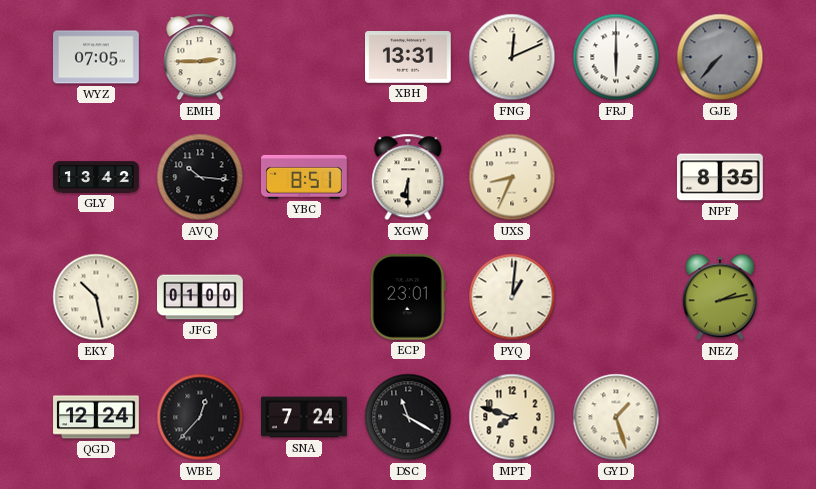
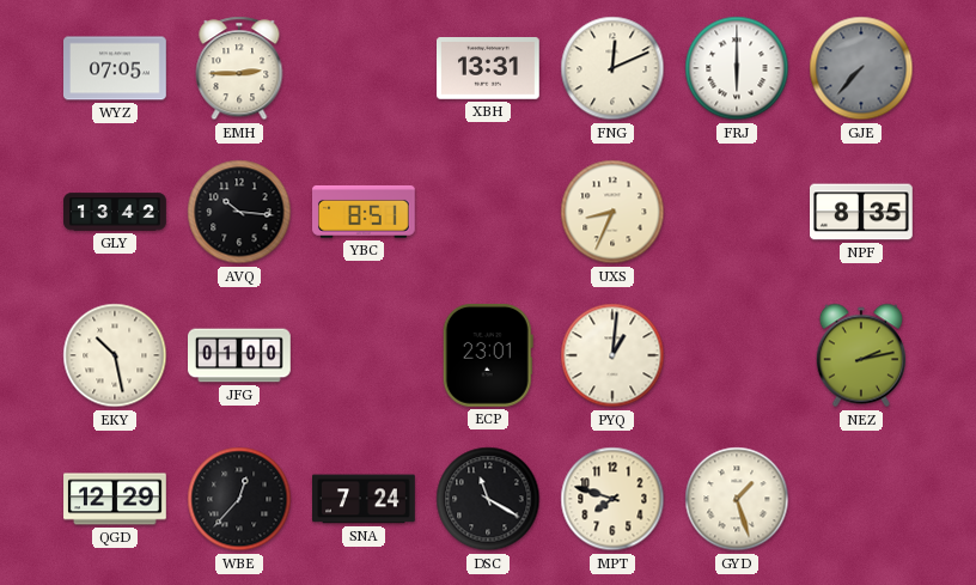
XGW: 6:30 -> none
QGD: 12:24 -> 12:29
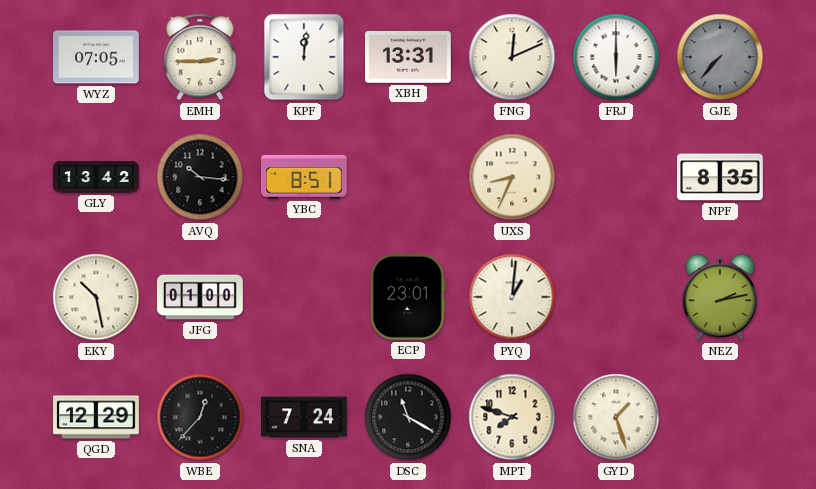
KPF: none -> 12:01
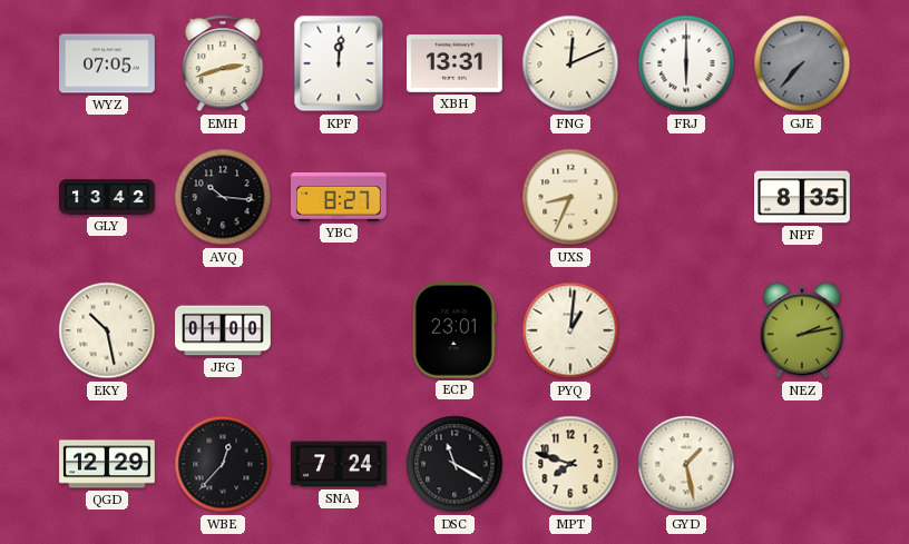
EMH: 2:45 -> 2:42
YBC: 8:51 -> 8:27
GYD: 1:27 -> 1:28
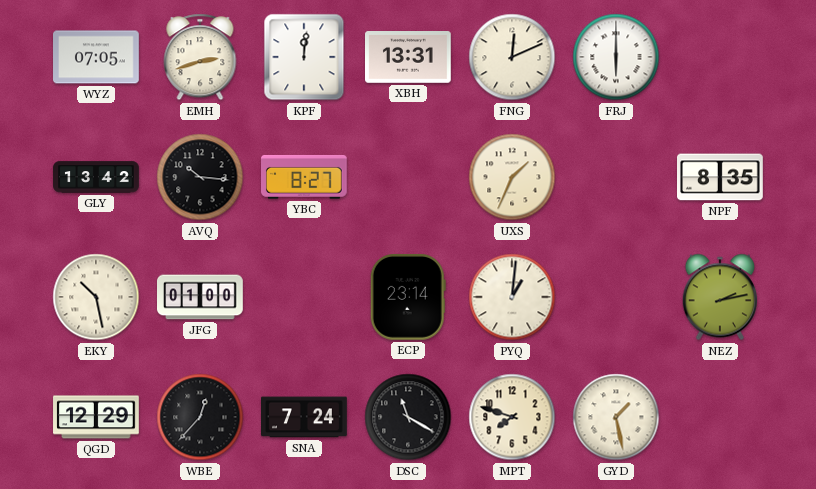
GJE: 7:37 -> none
UXS: 8:34 -> 1:34
ECP: 23:01 -> 23:14
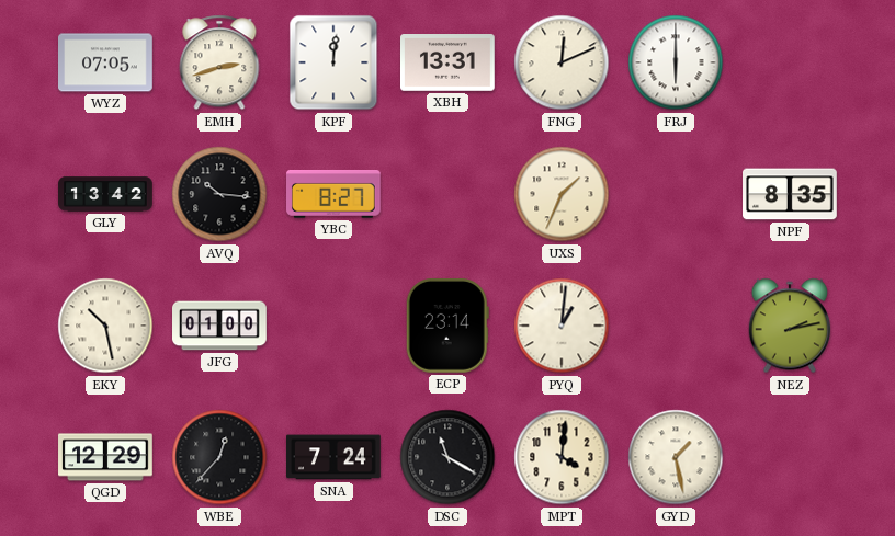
MPT: 7:48 -> 4:01
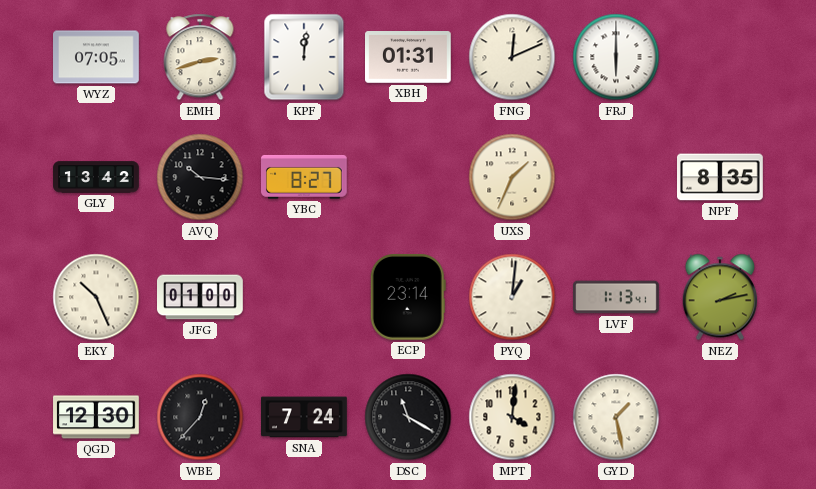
XBH: 13:31 -> 01:31
EKY: 10:28 -> 10:26
LVF: none -> 1:13
QGD: 12:29 -> 12:30
